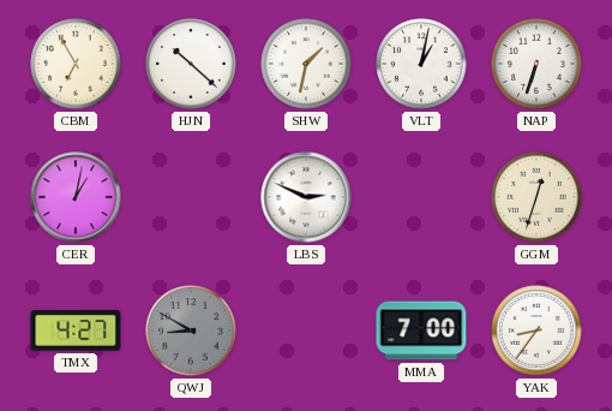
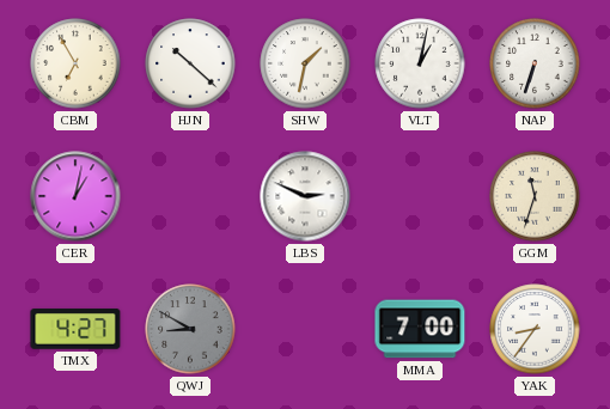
GGM: 12:33 -> 11:33
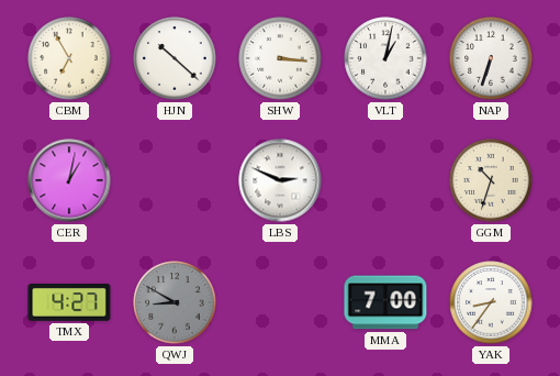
SHW: 1:32 -> 3:16
GGM: 11:33 -> 10:33
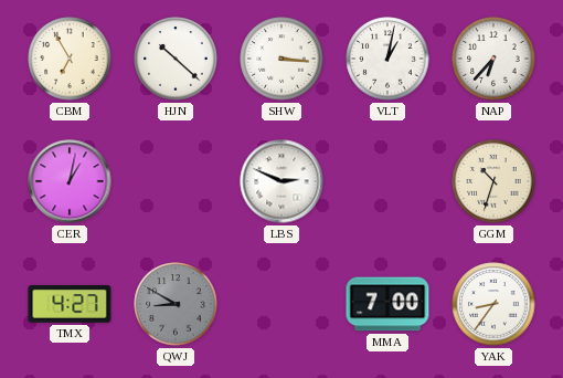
NAP: 6:33 -> 6:37
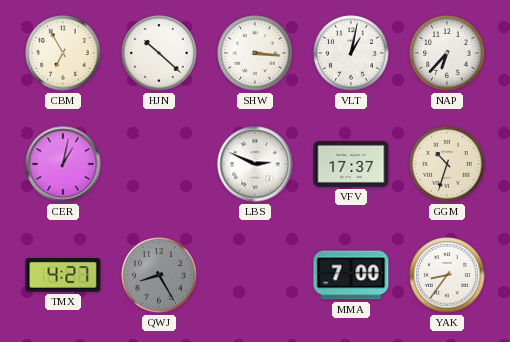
VFV: none -> 17:37
QWJ: 8:50 -> 8:25
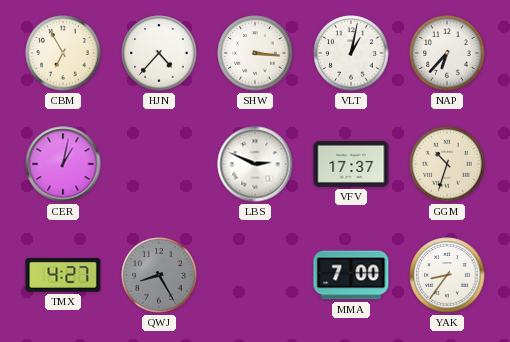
HJN: 10:22 -> 4:37
